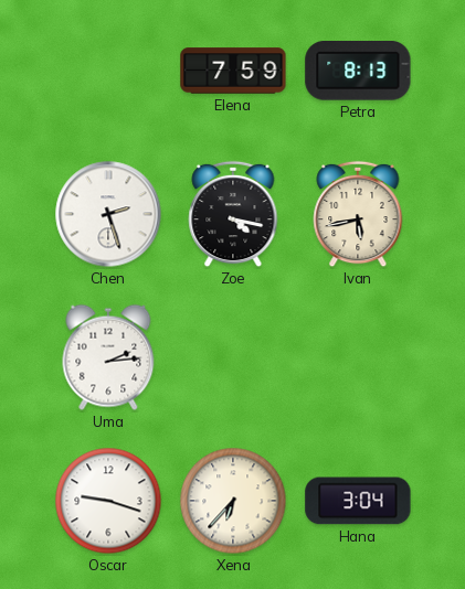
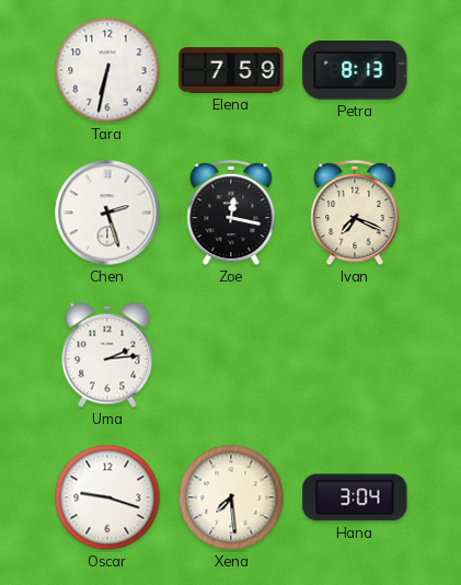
Tara: none -> 6:32
Zoe: 4:17 -> 12:17
Ivan: 5:43 -> 7:19
Xena: 6:37 -> 7:29
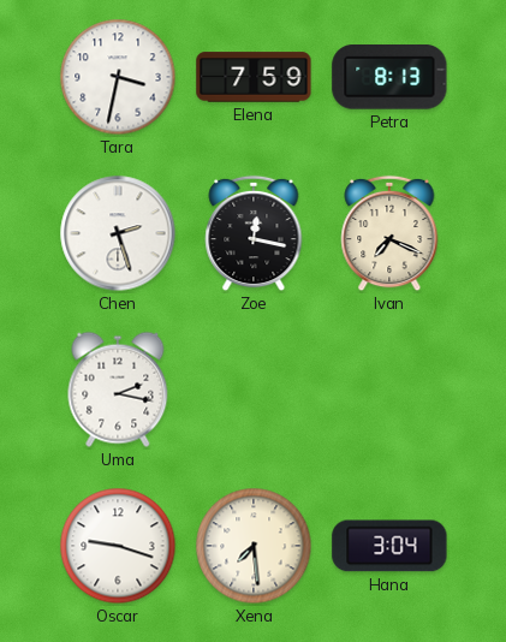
Tara: 6:32 -> 3:32
Uma: 2:14 -> 2:17
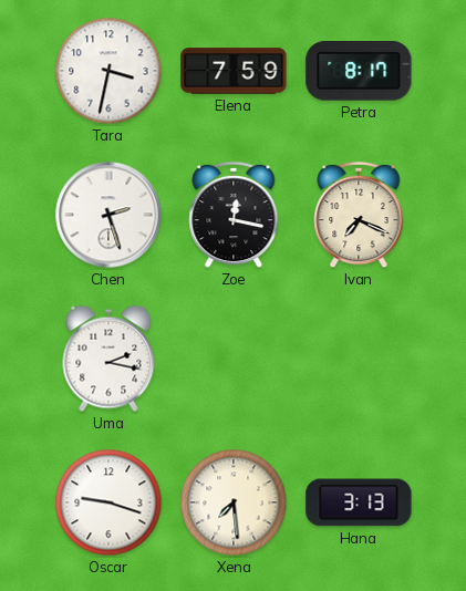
Petra: 8:13 -> 8:17
Hana: 3:04 -> 3:13
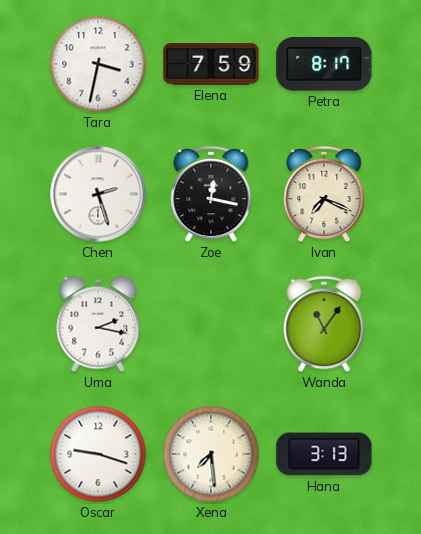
Wanda: none -> 11:06
